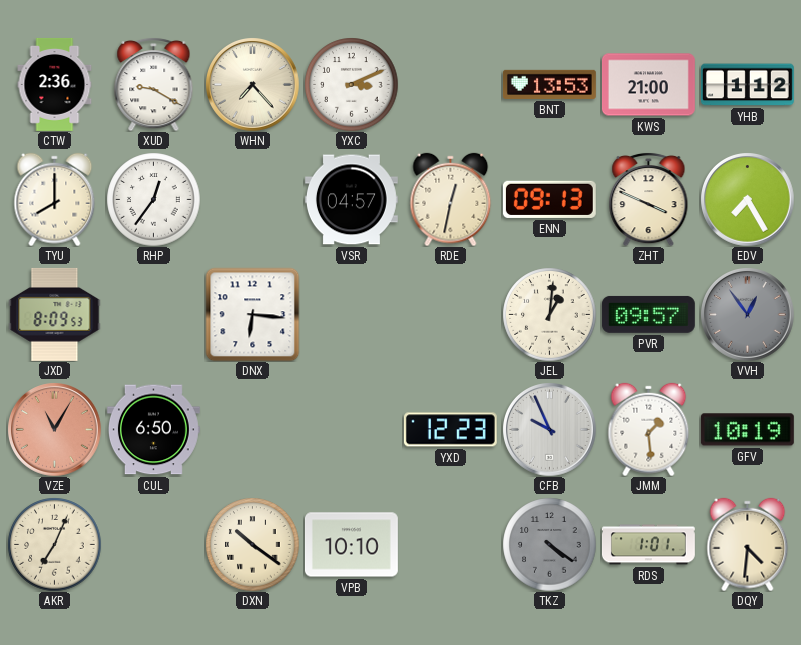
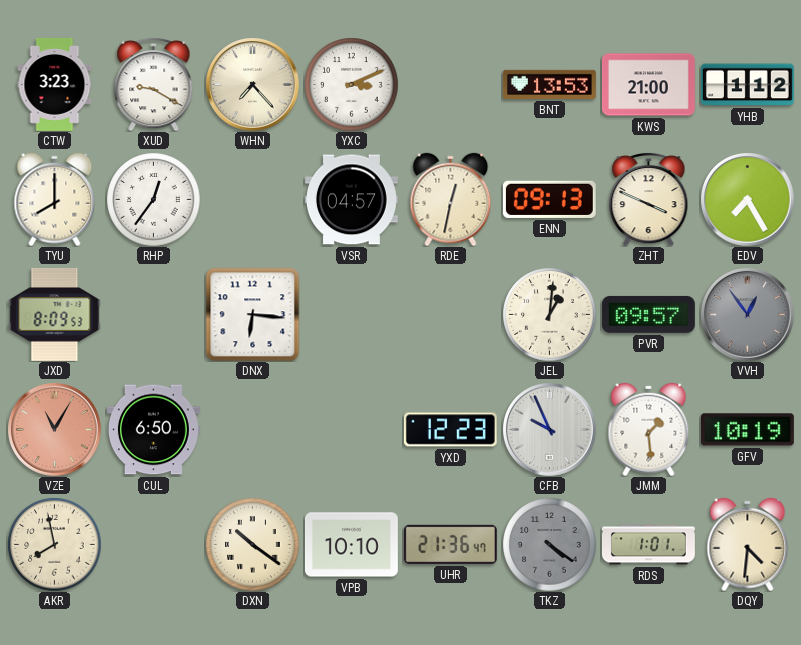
CTW: 2:36 -> 3:23
AKR: 7:04 -> 7:58
UHR: none -> 21:36
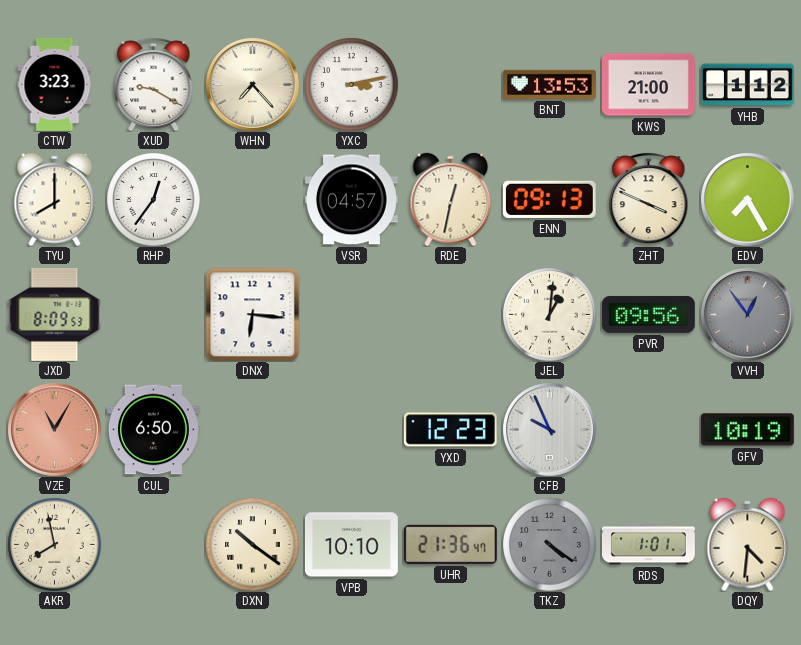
YXC: 3:11 -> 3:13
PVR: 09:57 -> 09:56
JMM: 1:29 -> none
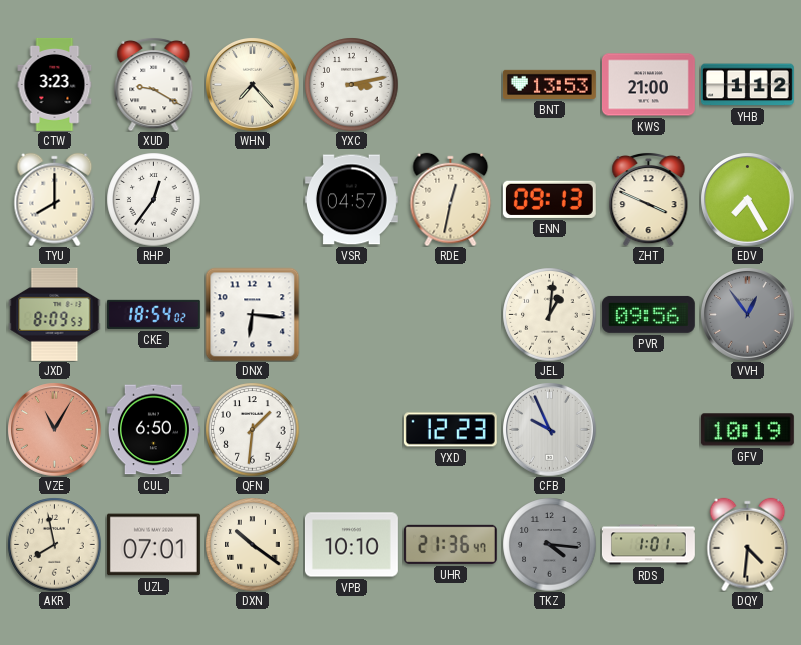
CKE: none -> 18:54
QFN: none -> 1:31
UZL: none -> 07:01
TKZ: 4:21 -> 4:16
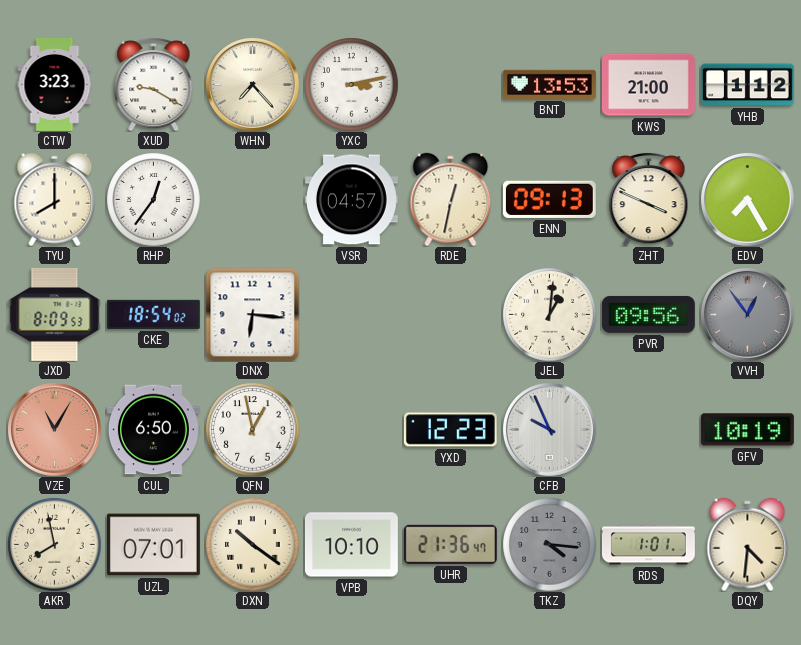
QFN: 1:31 -> 12:58
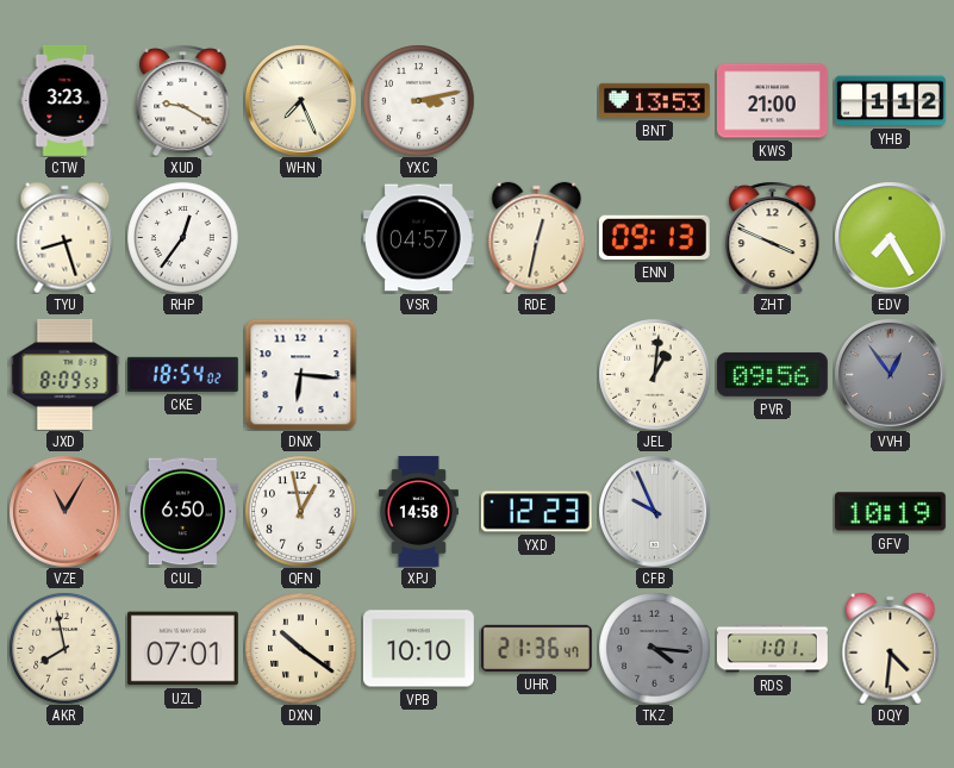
WHN: 7:23 -> 7:26
TYU: 8:00 -> 8:27
XPJ: none -> 14:58
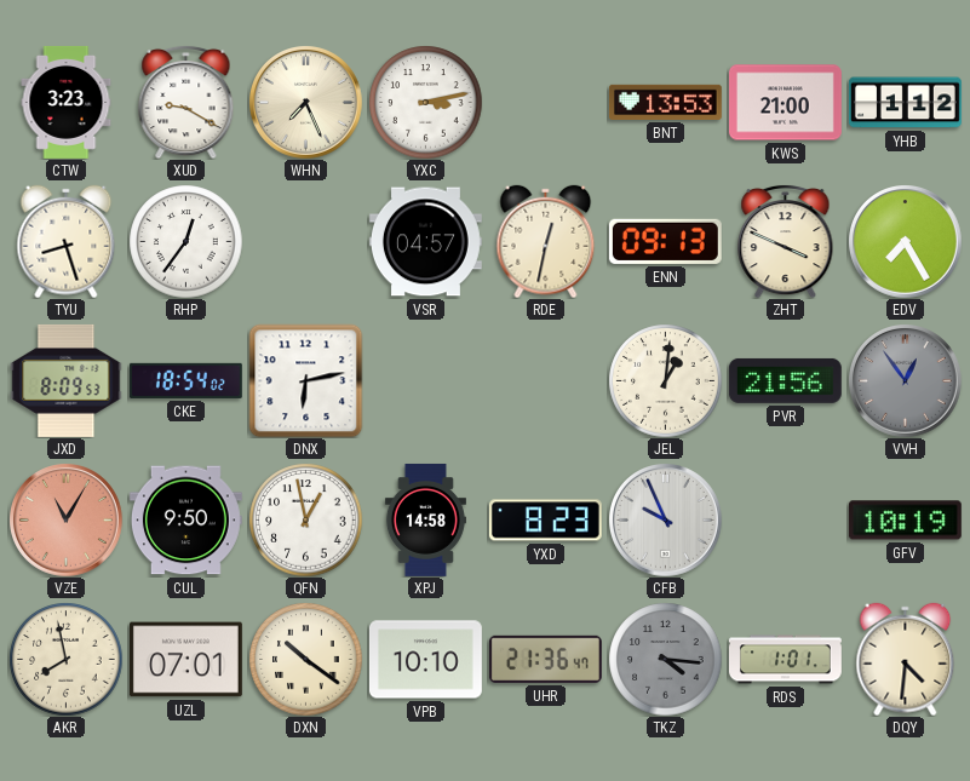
DNX: 6:16 -> 6:13
PVR: 09:56 -> 21:56
CUL: 6:50 -> 9:50
YXD: 12:23 -> 8:23
